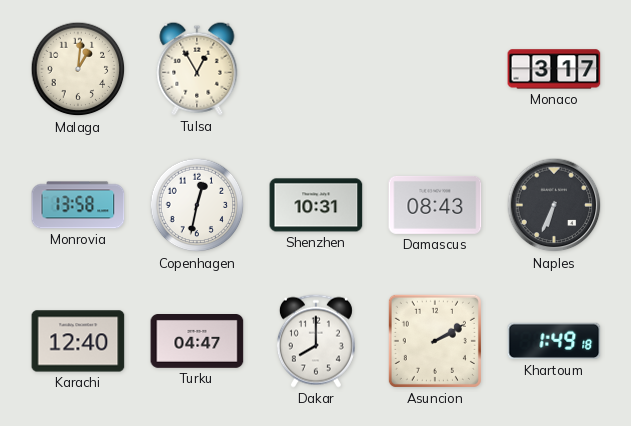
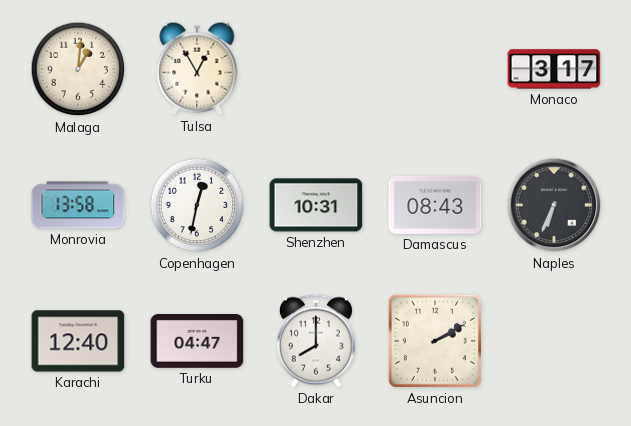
Khartoum: 1:49 -> none
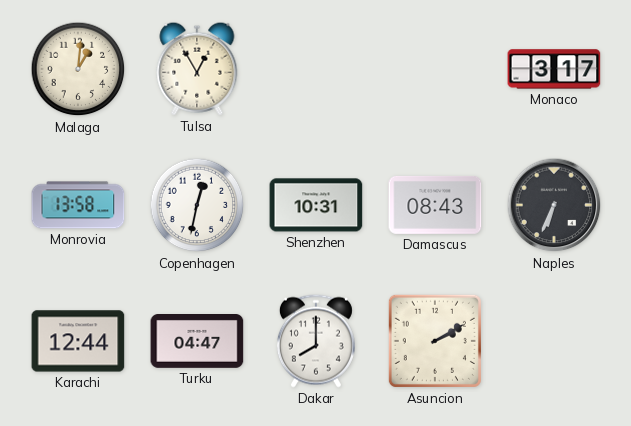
Karachi: 12:40 -> 12:44
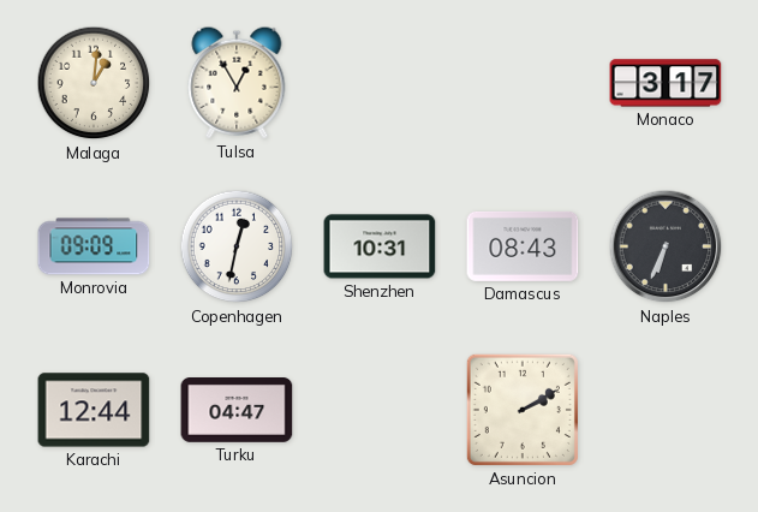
Monrovia: 13:58 -> 09:09
Dakar: 8:00 -> none
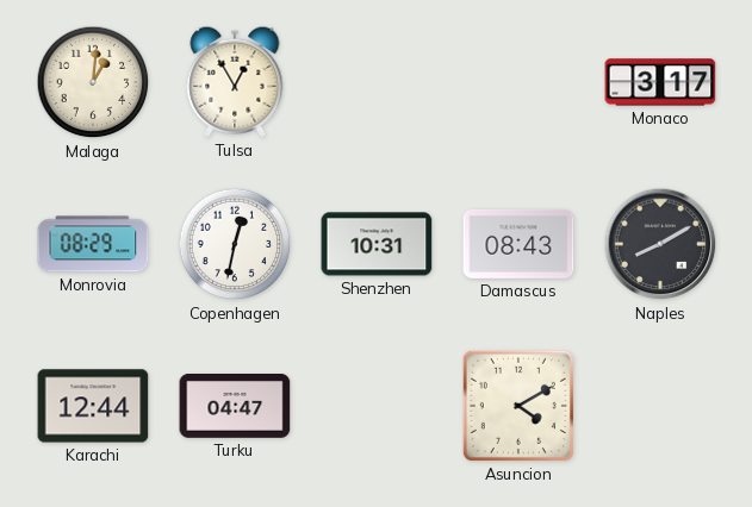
Monrovia: 09:09 -> 08:29
Naples: 6:34 -> 8:10
Asuncion: 2:10 -> 4:10
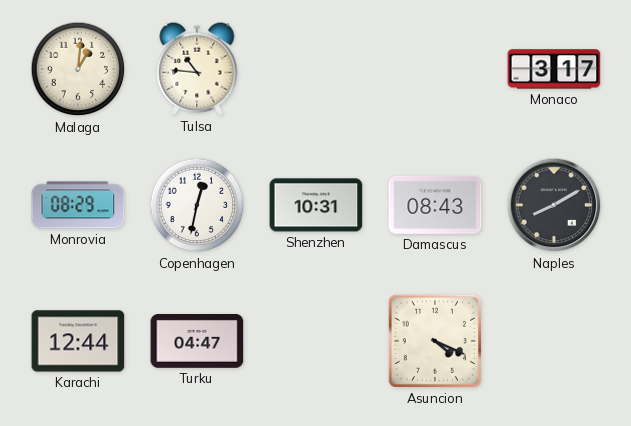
Tulsa: 12:55 -> 10:46
Asuncion: 4:10 -> 4:19
